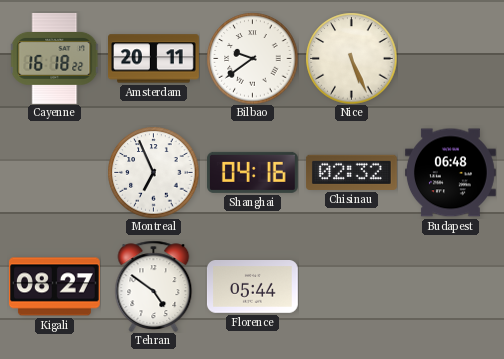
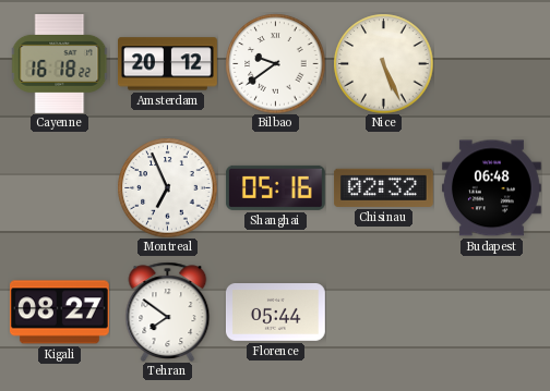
Amsterdam: 20:11 -> 20:12
Shanghai: 04:16 -> 05:16
Tehran: 4:51 -> 7:51
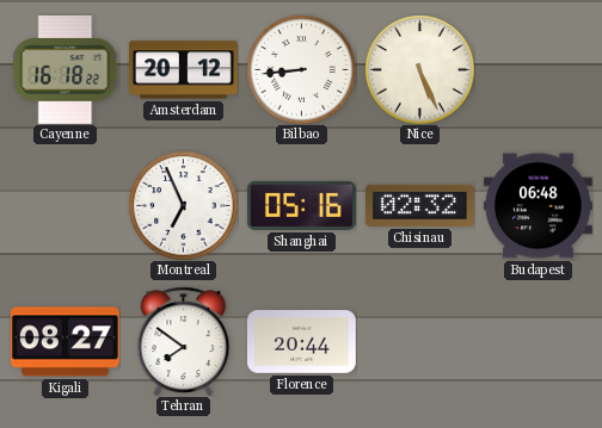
Bilbao: 9:39 -> 8:44
Florence: 05:44 -> 20:44
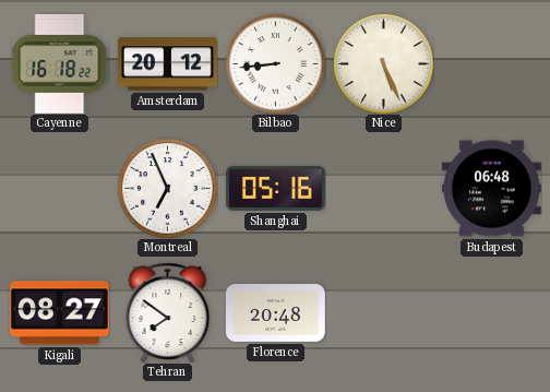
Chisinau: 02:32 -> none
Florence: 20:44 -> 20:48
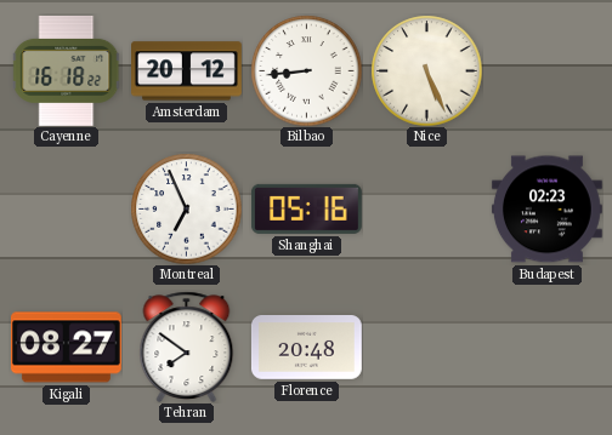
Budapest: 06:48 -> 02:23
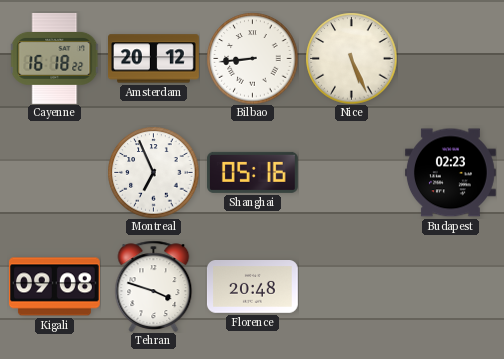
Kigali: 08:27 -> 09:08
Tehran: 7:51 -> 3:48
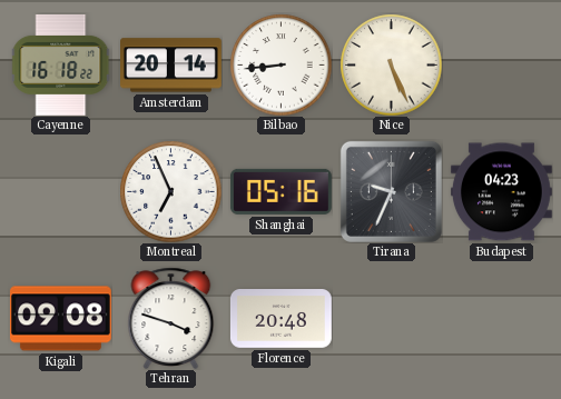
Amsterdam: 20:12 -> 20:14
Tirana: none -> 9:34
Budapest: 02:23 -> 04:23
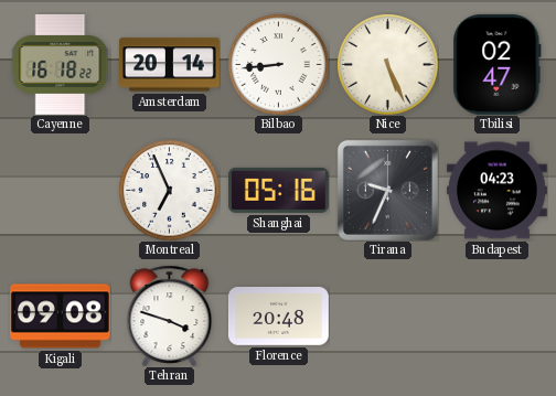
Tbilisi: none -> 02:47
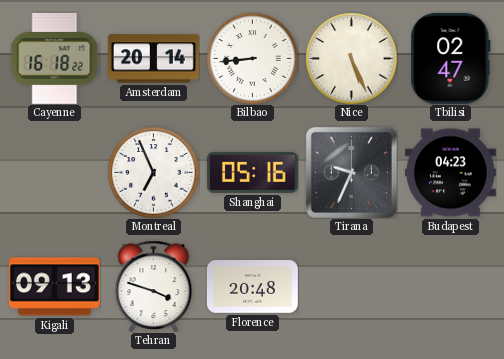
Kigali: 09:08 -> 09:13
